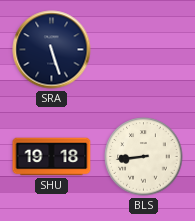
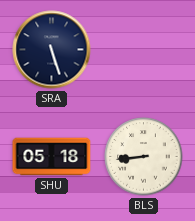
SHU: 19:18 -> 05:18
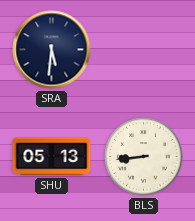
SRA: 5:27 -> 5:31
SHU: 05:18 -> 05:13
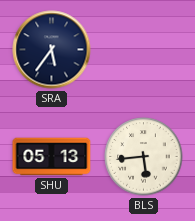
SRA: 5:31 -> 5:36
BLS: 8:44 -> 5:44
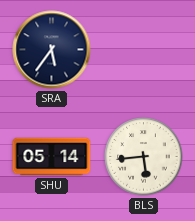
SHU: 05:13 -> 05:14
